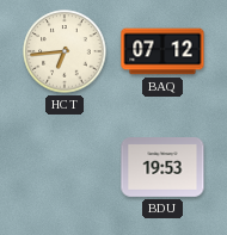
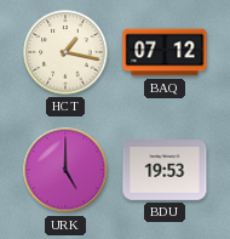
HCT: 6:44 -> 1:17
URK: none -> 5:00
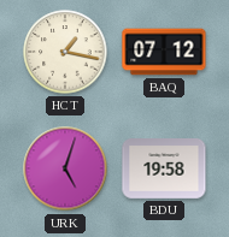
URK: 5:00 -> 5:03
BDU: 19:53 -> 19:58
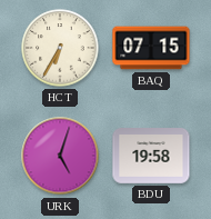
HCT: 1:17 -> 6:35
BAQ: 07:12 -> 07:15
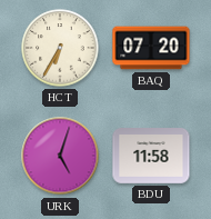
BAQ: 07:15 -> 07:20
BDU: 19:58 -> 11:58
